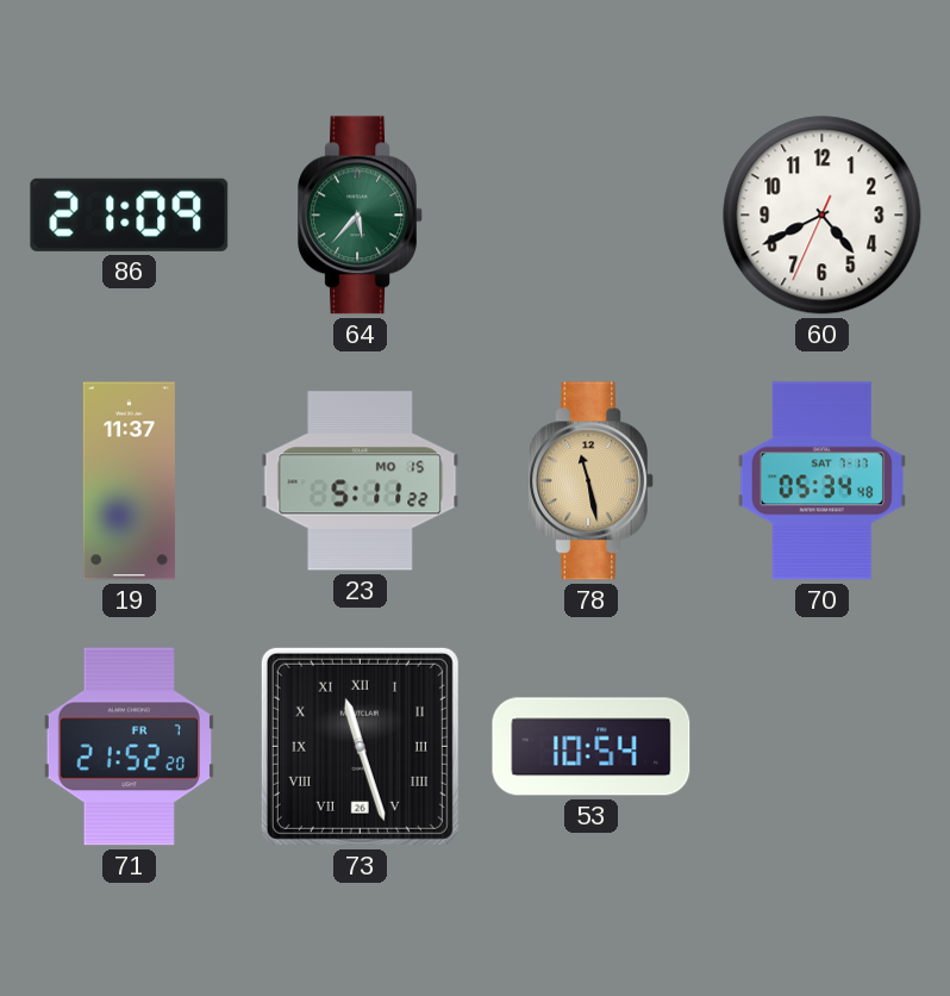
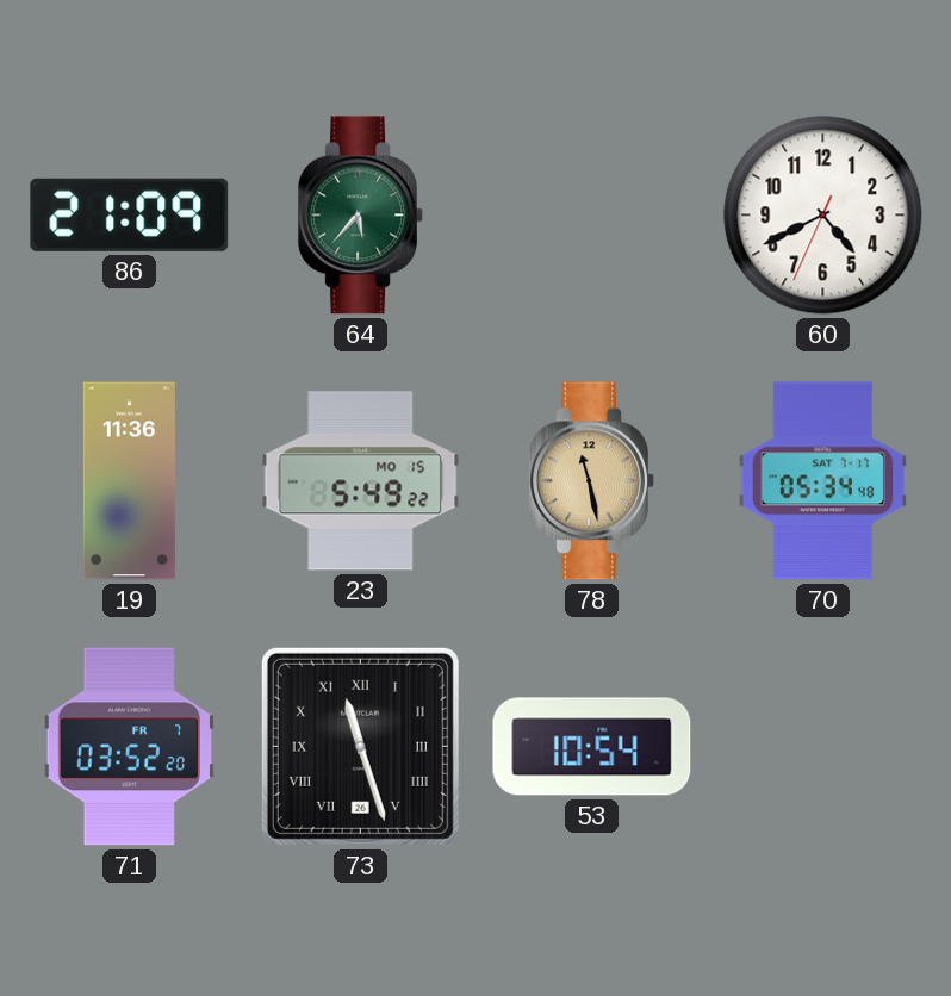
19: 11:37 -> 11:36
23: 5:11 -> 5:49
71: 21:52 -> 03:52
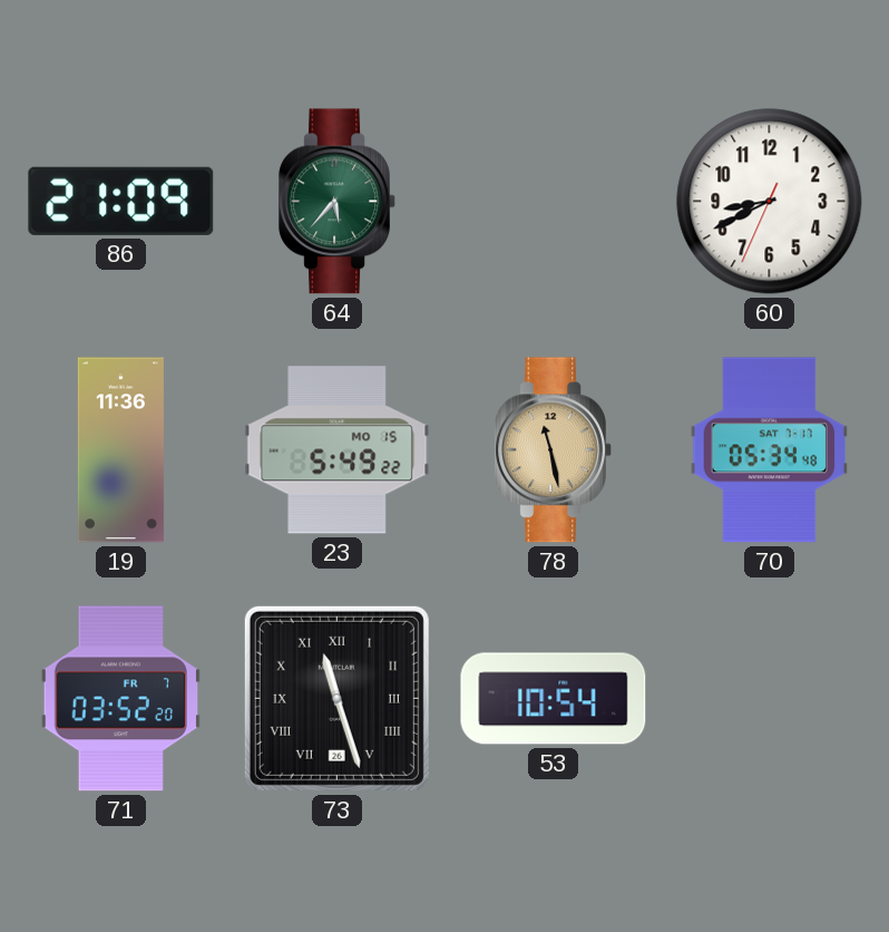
60: 4:40 -> 8:40
